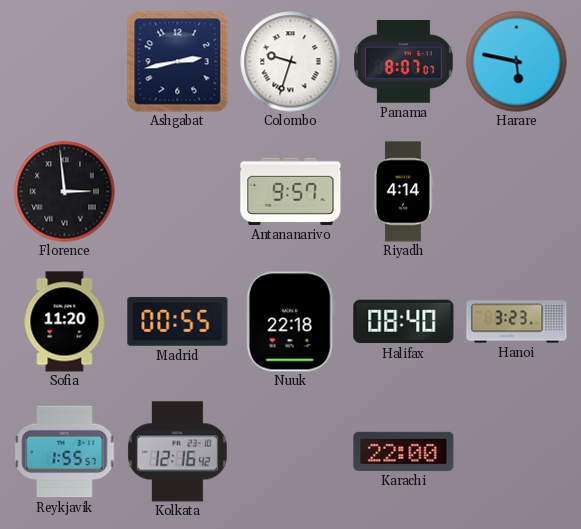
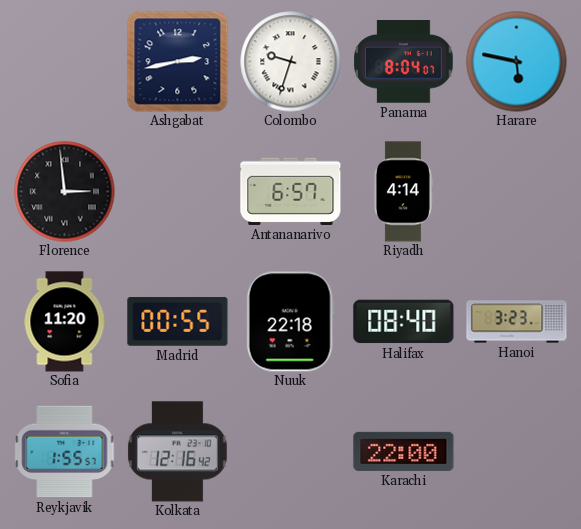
Panama: 8:07 -> 8:04
Antananarivo: 9:57 -> 6:57
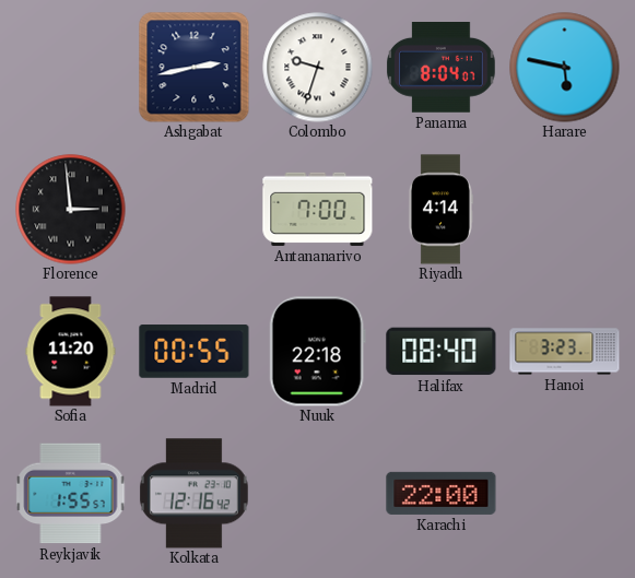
Antananarivo: 6:57 -> 7:00
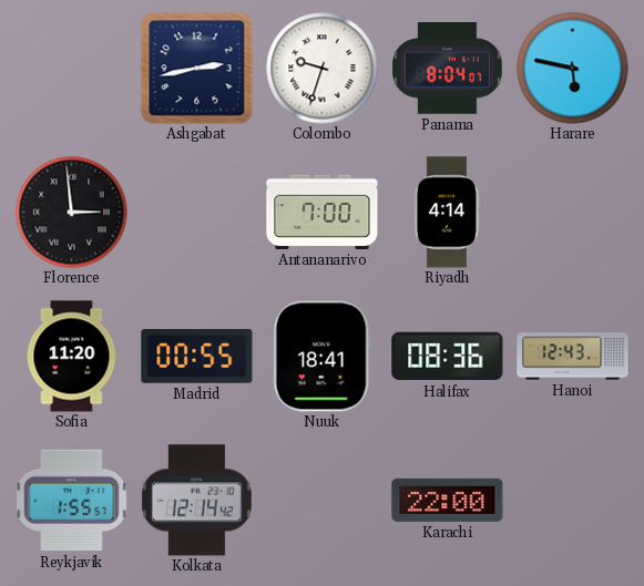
Nuuk: 22:18 -> 18:41
Halifax: 08:40 -> 08:36
Hanoi: 3:23 -> 12:43
Kolkata: 12:16 -> 12:14
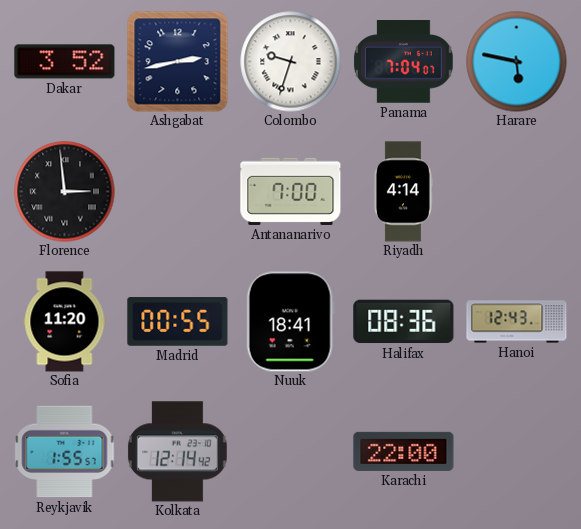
Dakar: none -> 3:52
Panama: 8:04 -> 7:04
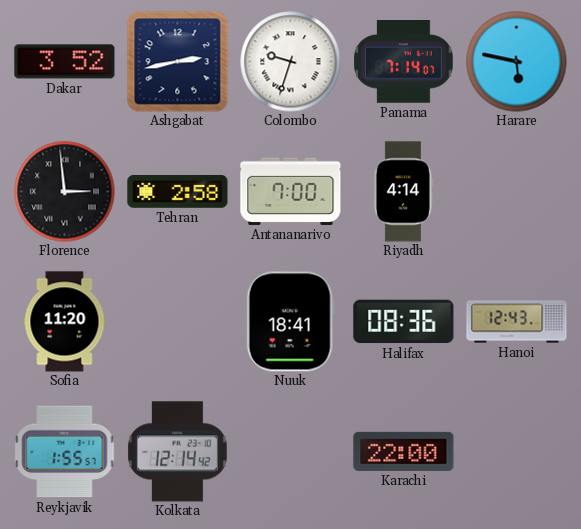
Panama: 7:04 -> 7:14
Tehran: none -> 2:58
Madrid: 00:55 -> none
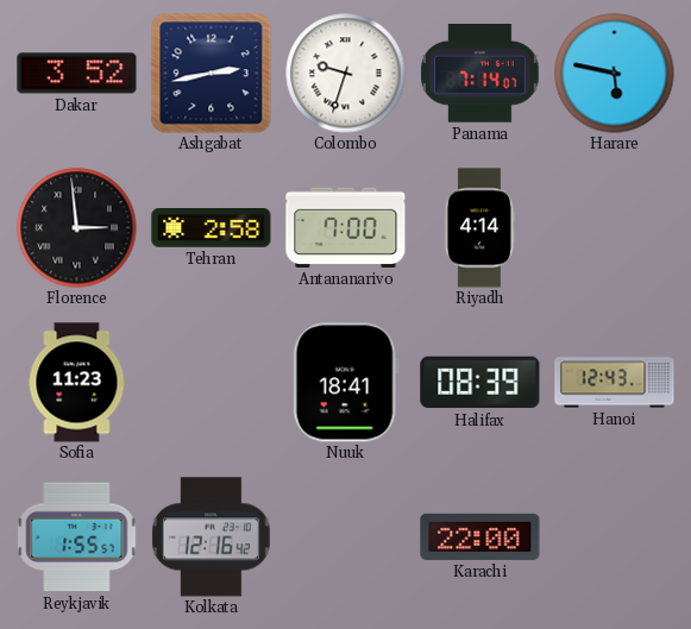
Sofia: 11:20 -> 11:23
Halifax: 08:36 -> 08:39
Kolkata: 12:14 -> 12:16
